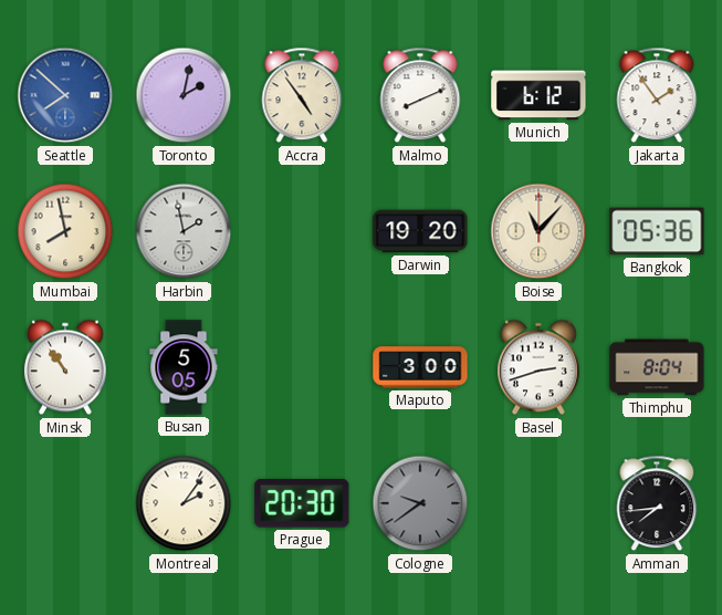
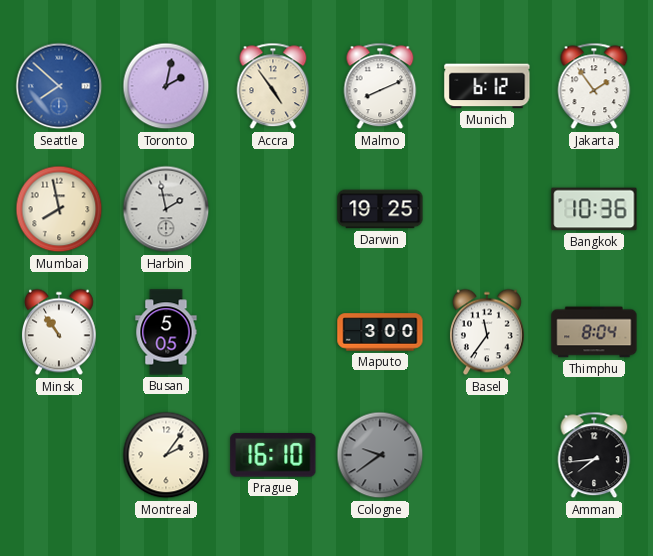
Darwin: 19:20 -> 19:25
Boise: 11:07 -> none
Bangkok: 05:36 -> 10:36
Basel: 2:42 -> 11:36
Prague: 20:30 -> 16:10
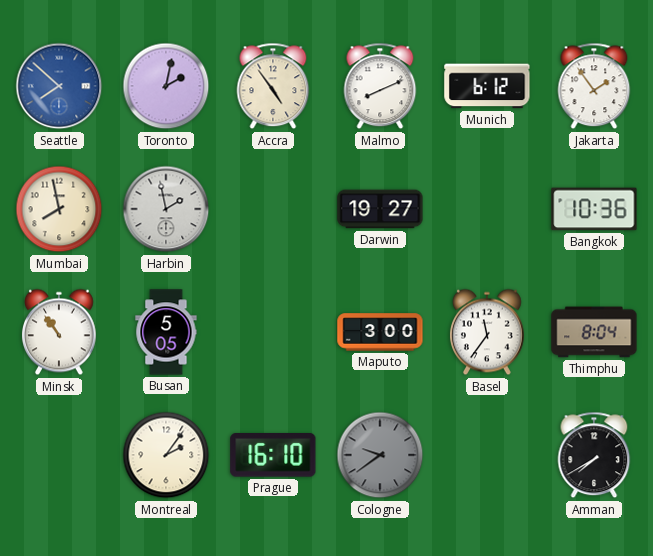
Darwin: 19:25 -> 19:27
Amman: 7:44 -> 7:40
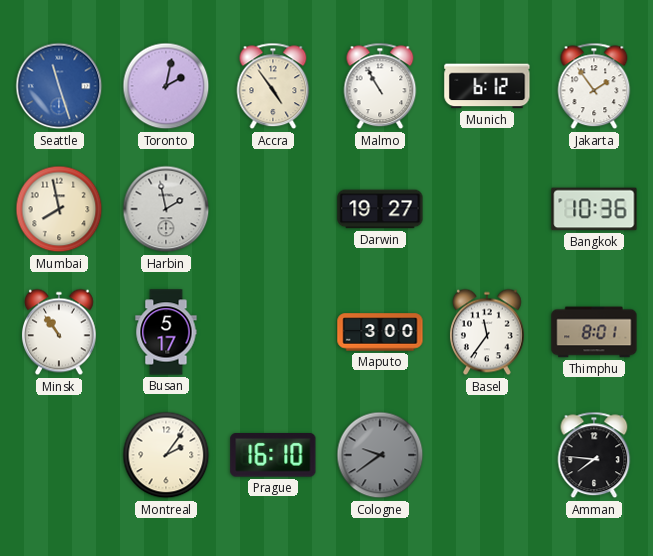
Seattle: 7:52 -> 11:27
Malmo: 8:11 -> 10:55
Busan: 5:05 -> 5:17
Thimphu: 8:04 -> 8:01
Amman: 7:40 -> 7:46
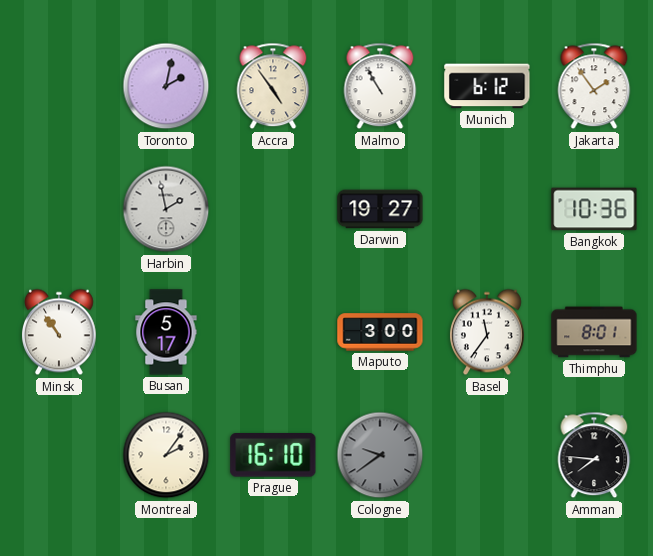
Seattle: 11:27 -> none
Mumbai: 7:58 -> none
